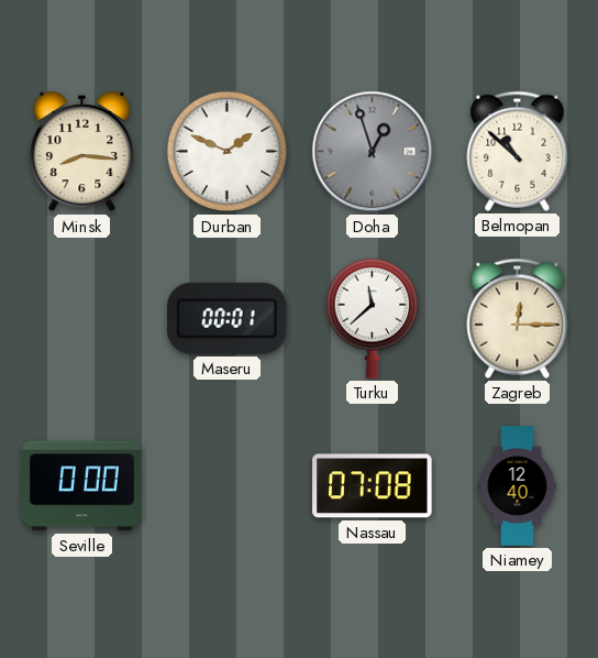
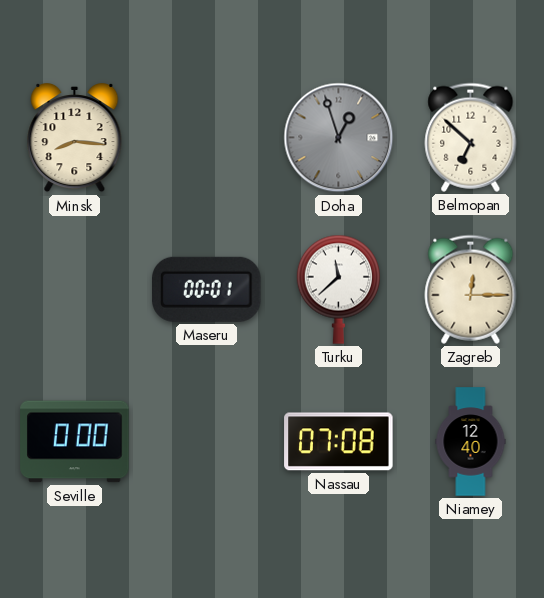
Durban: 1:49 -> none
Belmopan: 10:52 -> 6:52
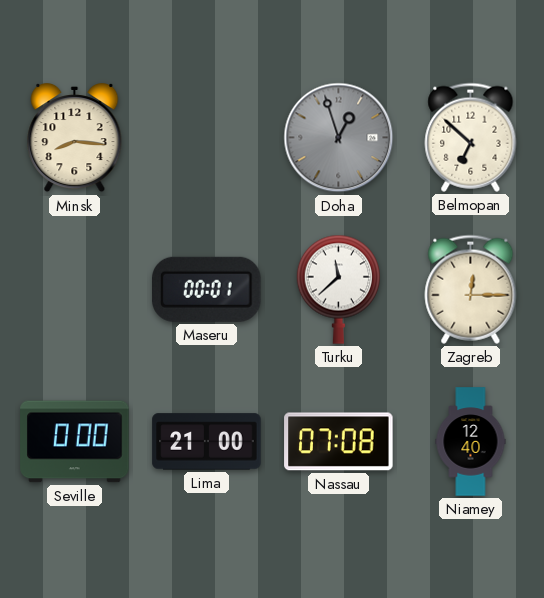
Lima: none -> 21:00
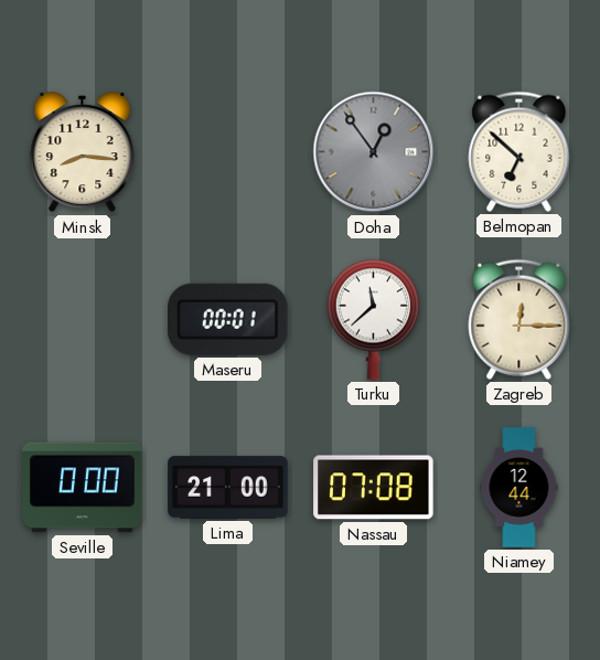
Doha: 12:57 -> 12:54
Niamey: 12:40 -> 12:44
